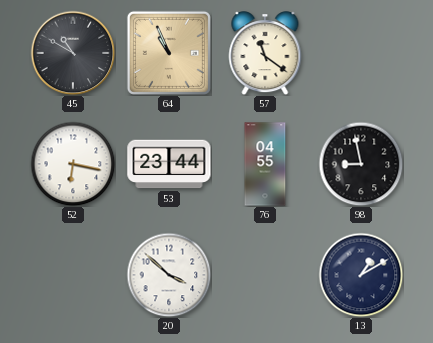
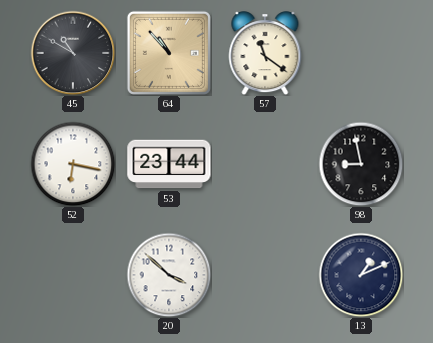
64: 10:56 -> 10:53
76: 04:55 -> none
13: 1:10 -> 1:11
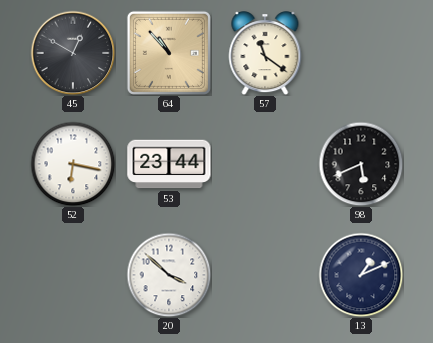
45: 10:50 -> 12:50
98: 8:58 -> 5:41
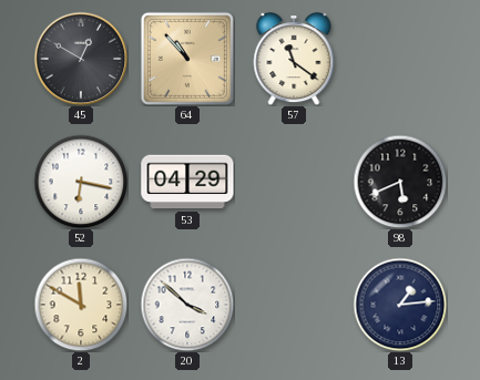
53: 23:44 -> 04:29
2: none -> 11:50
13: 1:11 -> 1:14
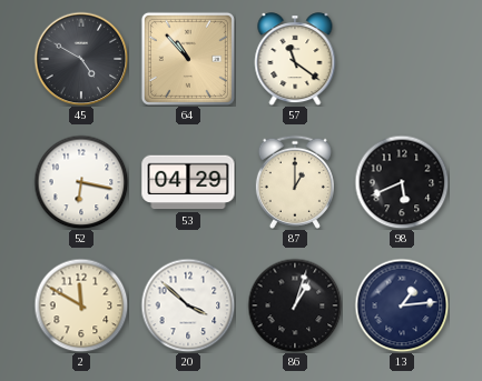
45: 12:50 -> 4:50
87: none -> 1:00
86: none -> 1:03
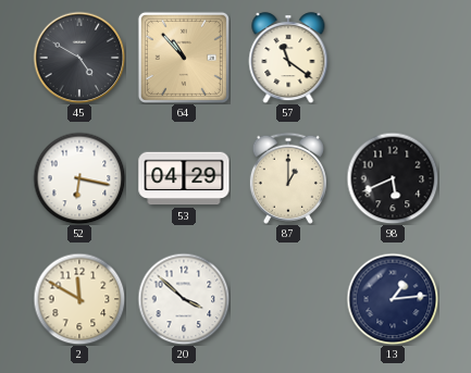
86: 1:03 -> none
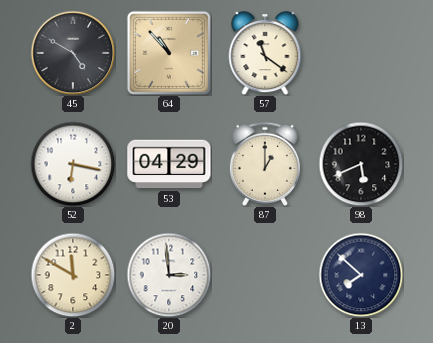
20: 3:52 -> 2:59
13: 1:14 -> 7:52
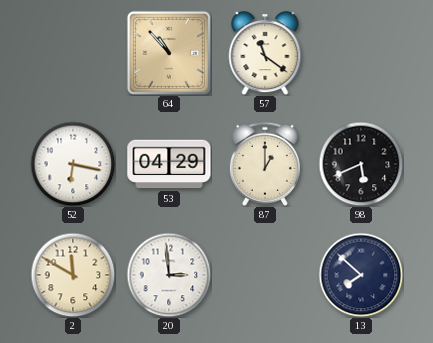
45: 4:50 -> none
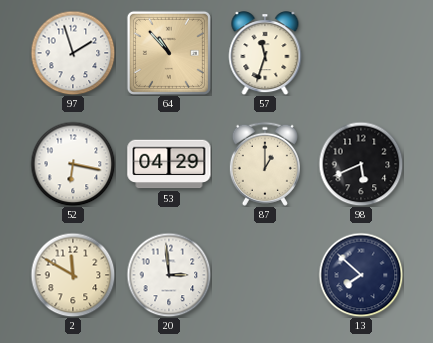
97: none -> 1:57
57: 11:21 -> 11:33
